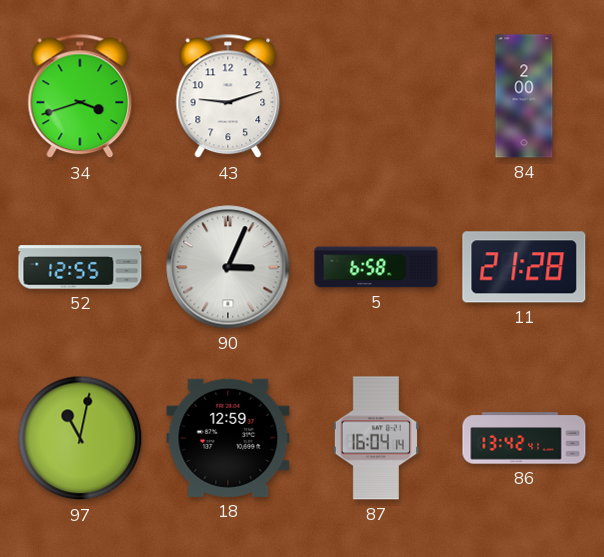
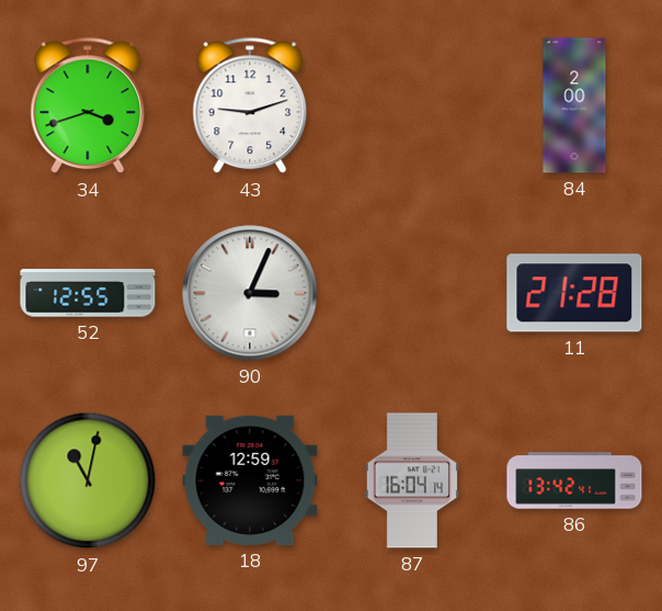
5: 6:58 -> none
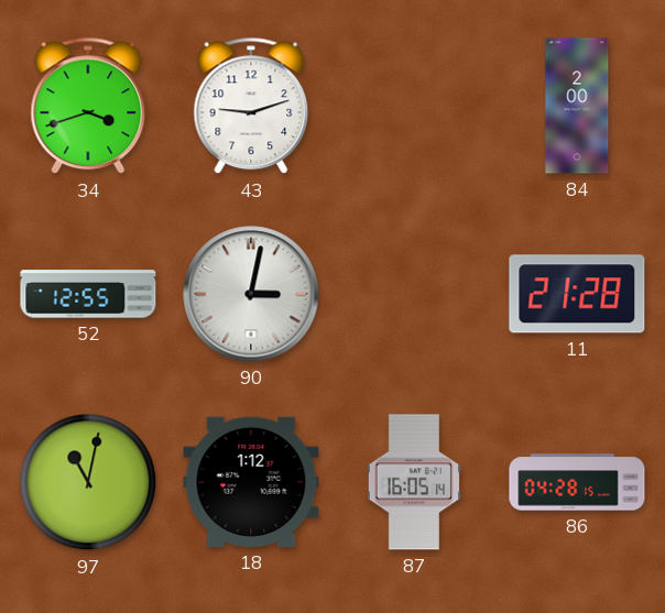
90: 3:04 -> 3:02
18: 12:59 -> 1:12
87: 16:04 -> 16:05
86: 13:42 -> 04:28
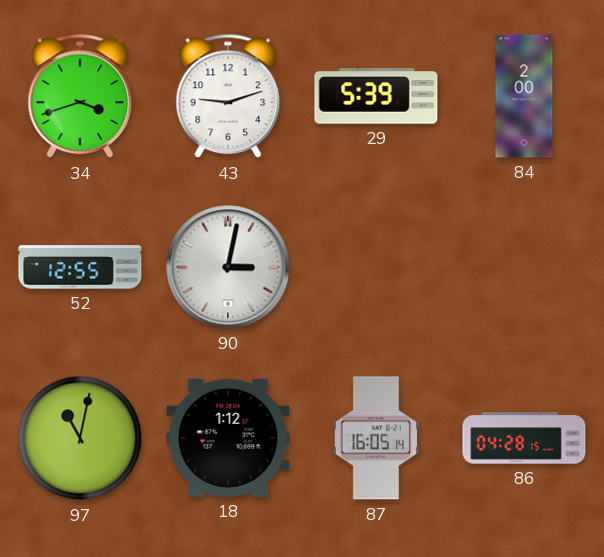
29: none -> 5:39
11: 21:28 -> none
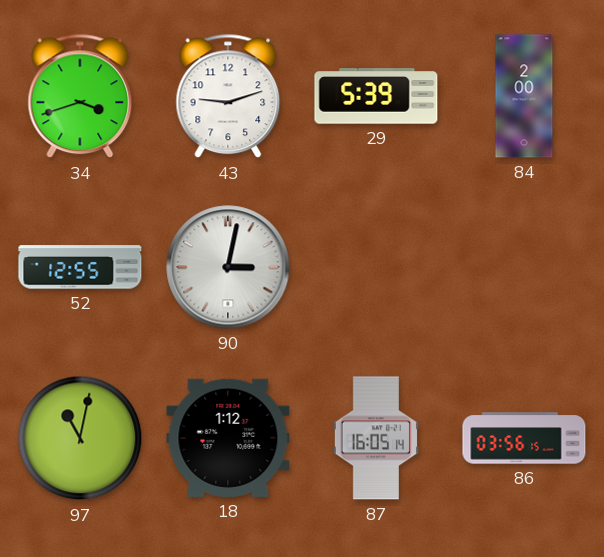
86: 04:28 -> 03:56
